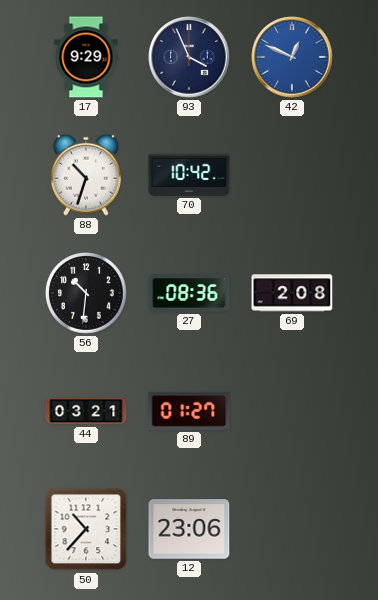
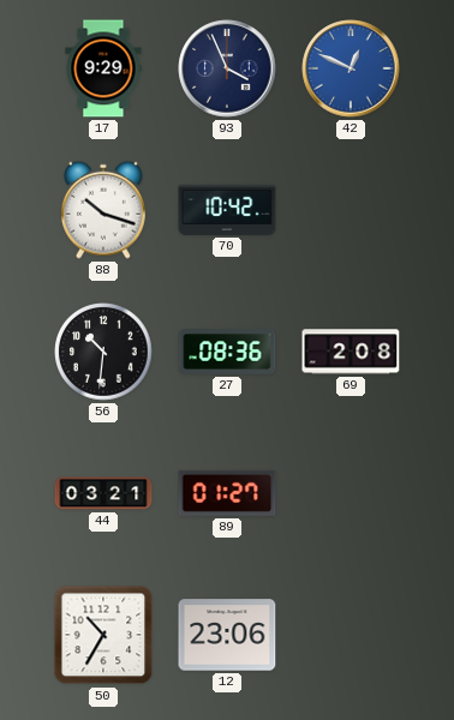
88: 10:33 -> 10:18
50: 10:37 -> 10:35
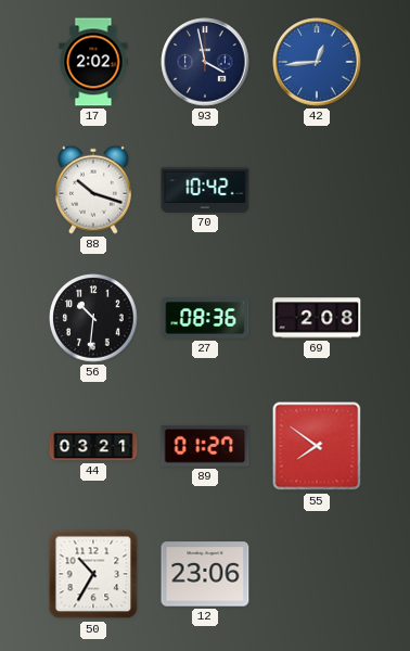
17: 9:29 -> 2:02
93: 3:56 -> 3:58
42: 12:49 -> 12:44
55: none -> 7:51
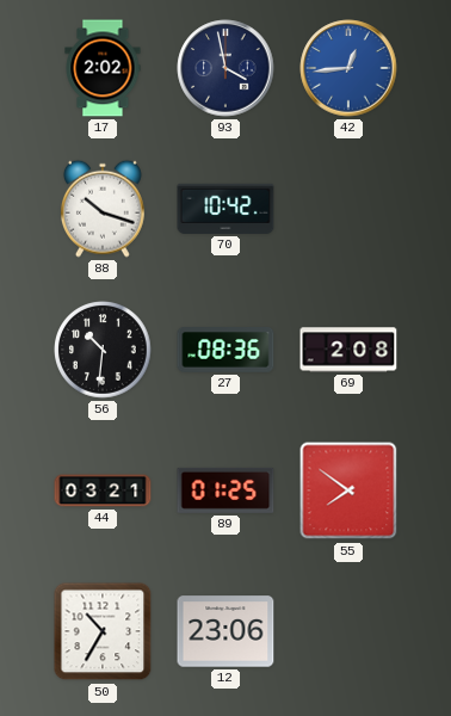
89: 01:27 -> 01:25
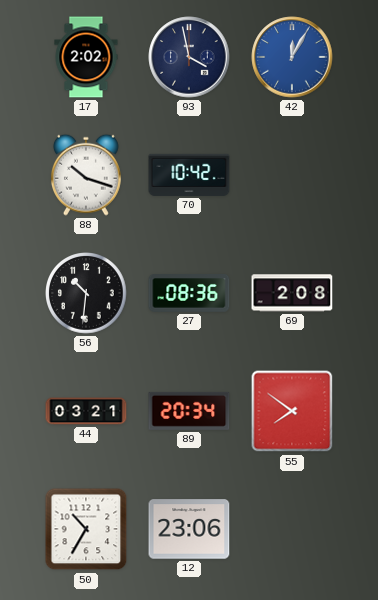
42: 12:44 -> 12:05
89: 01:25 -> 20:34
